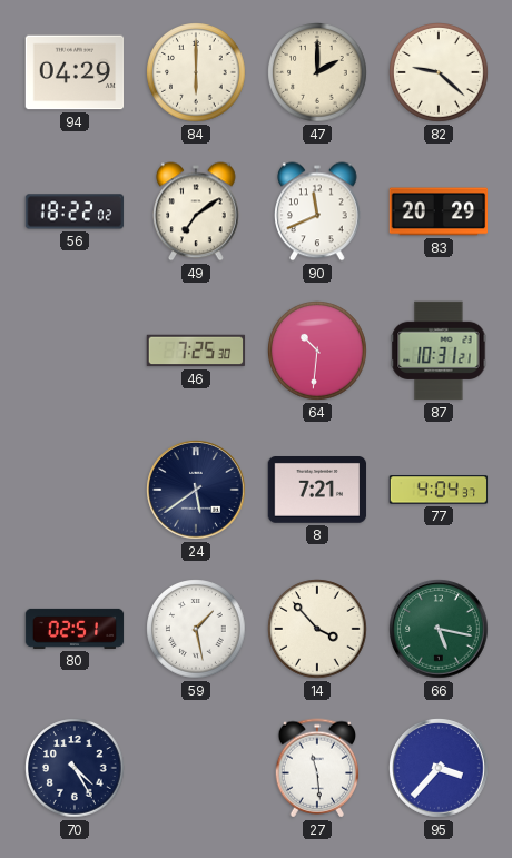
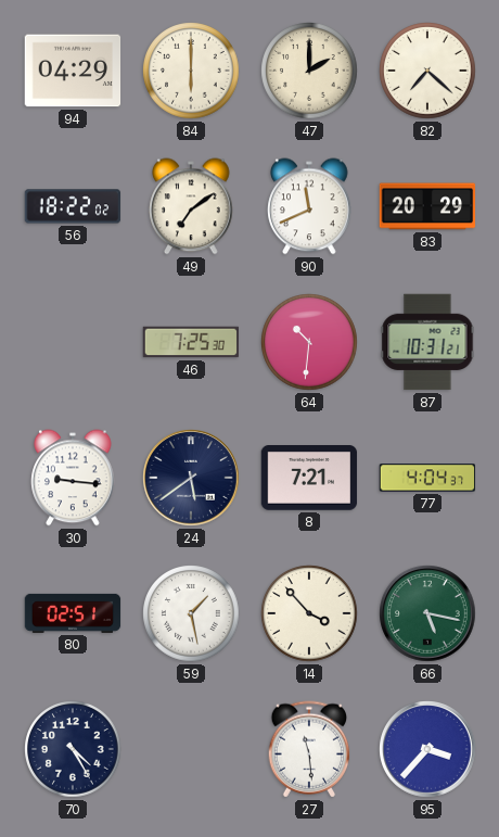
82: 9:22 -> 7:22
30: none -> 9:16
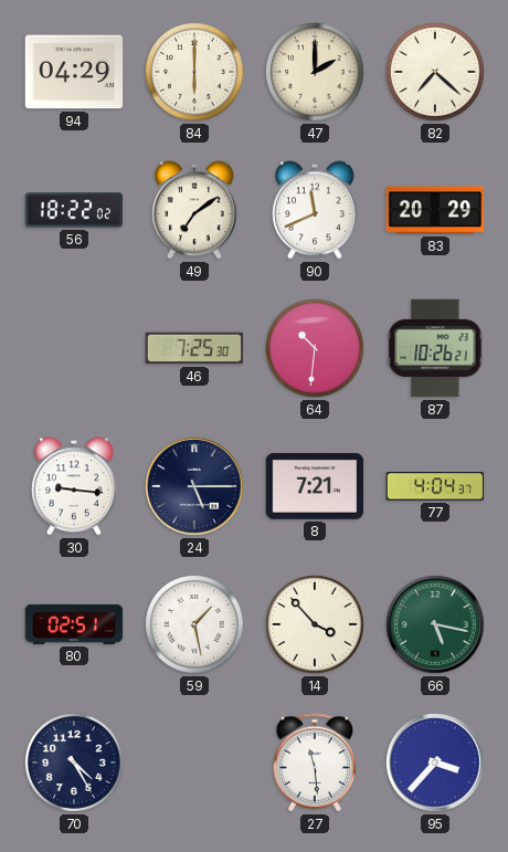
87: 10:31 -> 10:26
24: 5:39 -> 5:15
